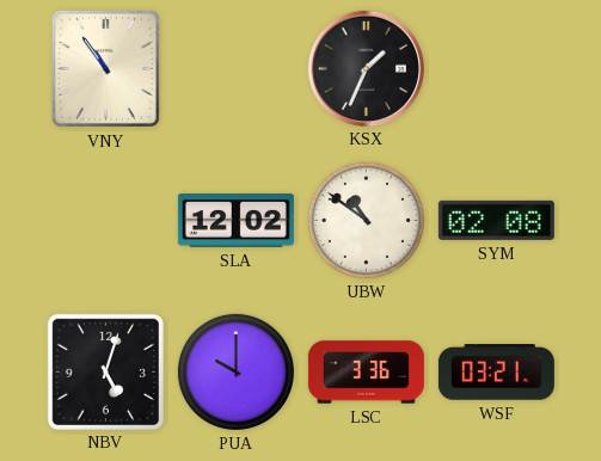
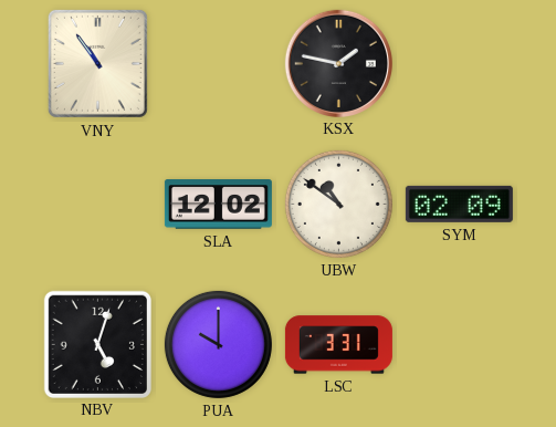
KSX: 1:34 -> 1:47
SYM: 02:08 -> 02:09
LSC: 3:36 -> 3:31
WSF: 03:21 -> none
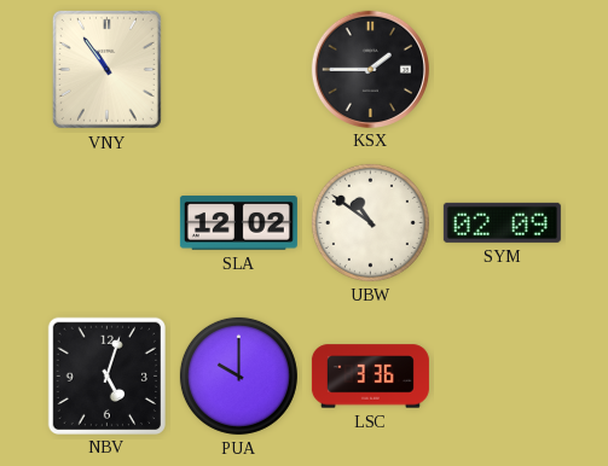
KSX: 1:47 -> 1:45
LSC: 3:31 -> 3:36
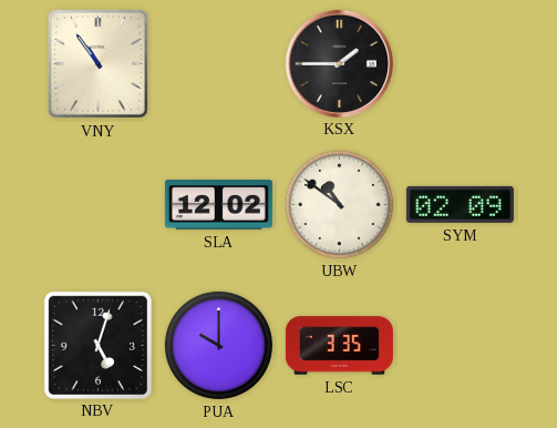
LSC: 3:36 -> 3:35
